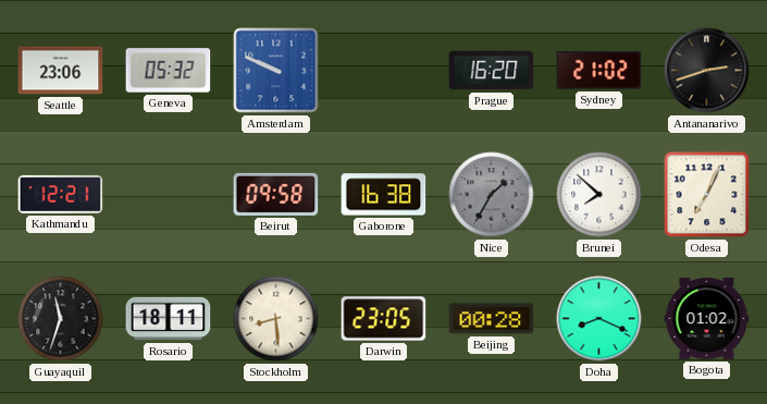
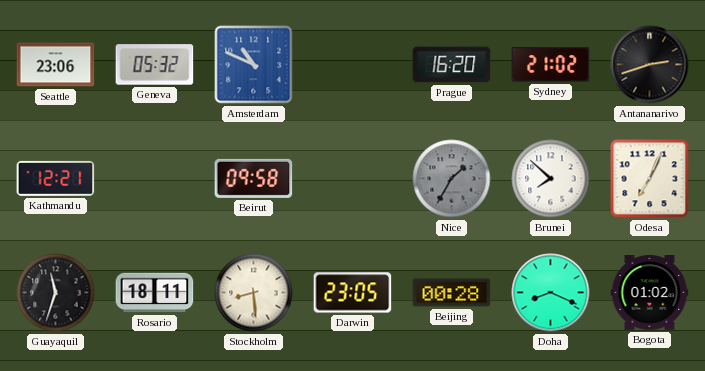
Amsterdam: 9:49 -> 10:49
Gaborone: 16:38 -> none
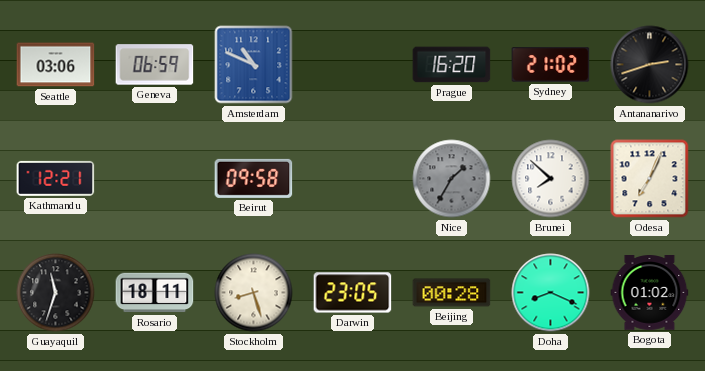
Seattle: 23:06 -> 03:06
Geneva: 05:32 -> 06:59
Stockholm: 8:29 -> 8:27
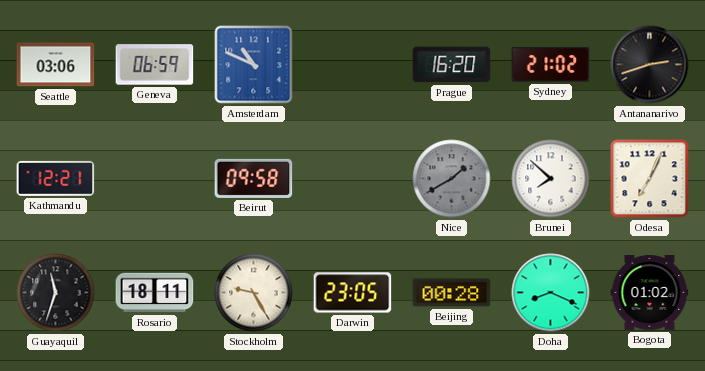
Nice: 1:35 -> 1:40
Stockholm: 8:27 -> 9:25
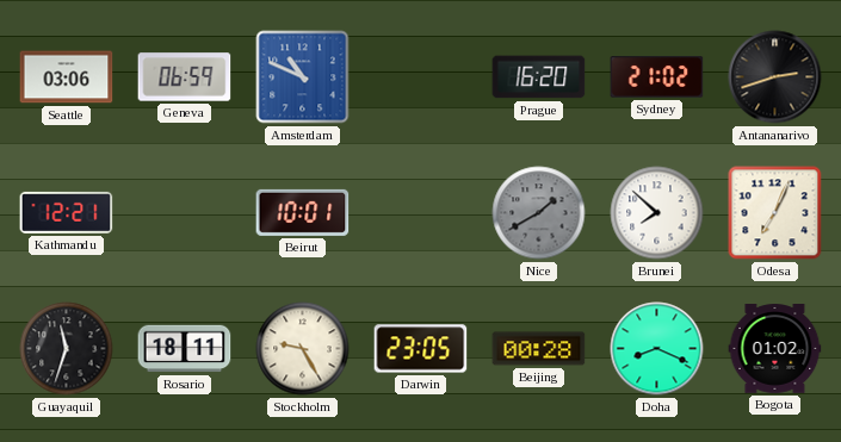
Beirut: 09:58 -> 10:01
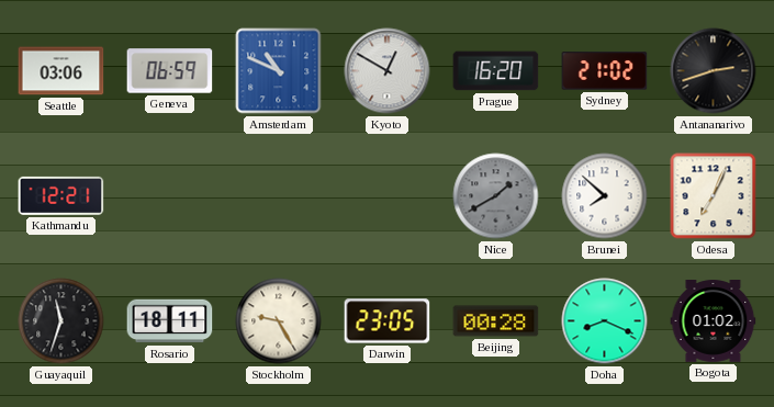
Kyoto: none -> 12:50
Beirut: 10:01 -> none
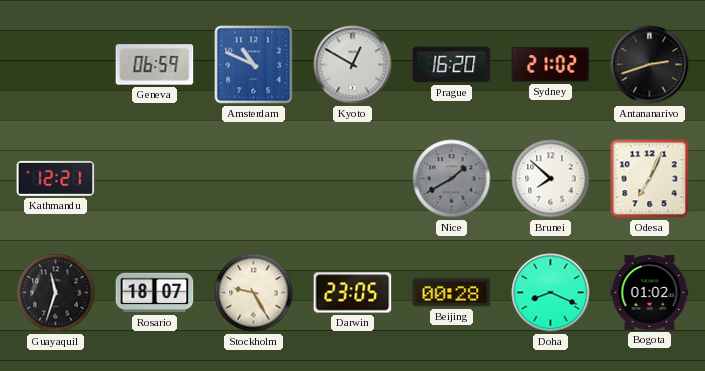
Seattle: 03:06 -> none
Rosario: 18:11 -> 18:07
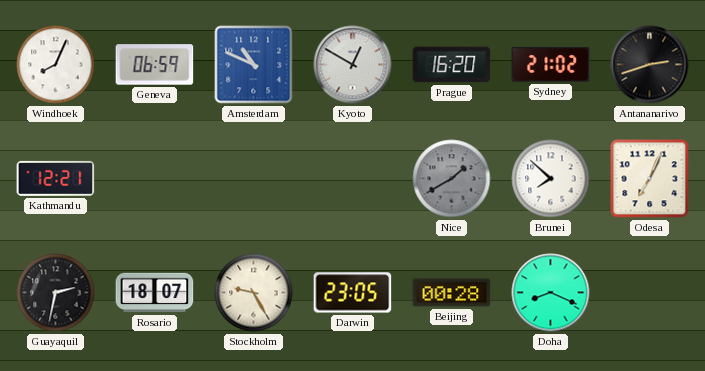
Windhoek: none -> 8:04
Guayaquil: 11:33 -> 2:32
Bogota: 01:02 -> none
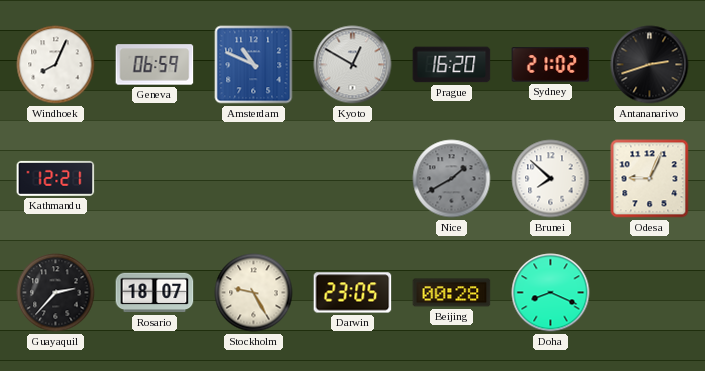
Odesa: 7:04 -> 9:04
Guayaquil: 2:32 -> 2:37
